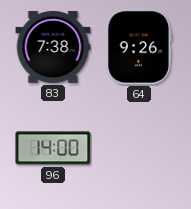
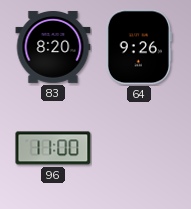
83: 7:38 -> 8:20
96: 14:00 -> 11:00
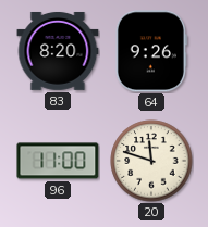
20: none -> 11:48
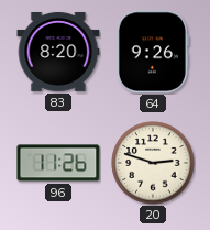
96: 11:00 -> 11:26
20: 11:48 -> 2:48
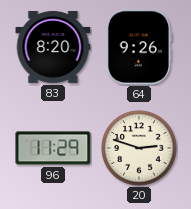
96: 11:26 -> 11:29
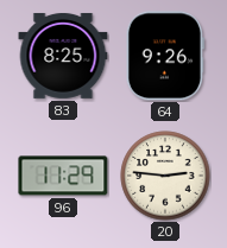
83: 8:20 -> 8:25
20: 2:48 -> 2:46
